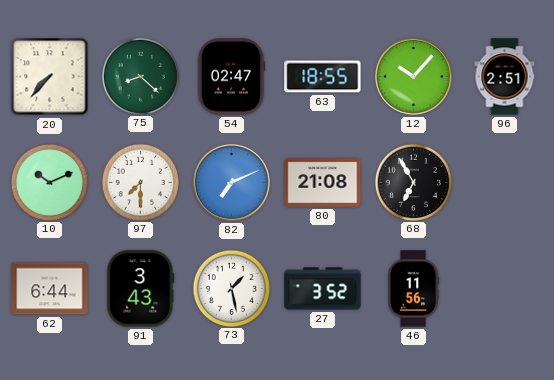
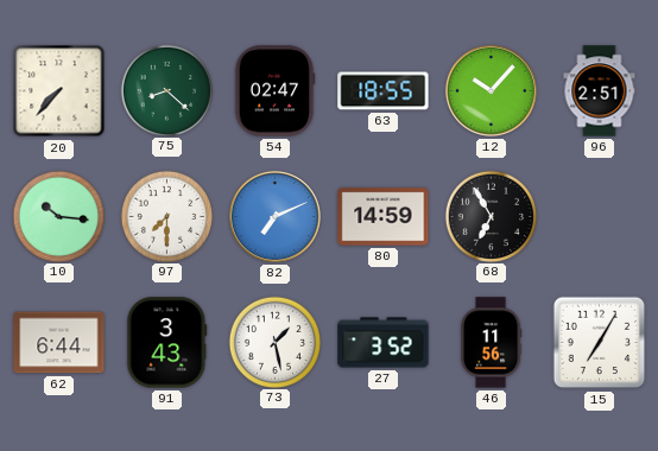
10: 10:11 -> 10:16
80: 21:08 -> 14:59
15: none -> 7:05
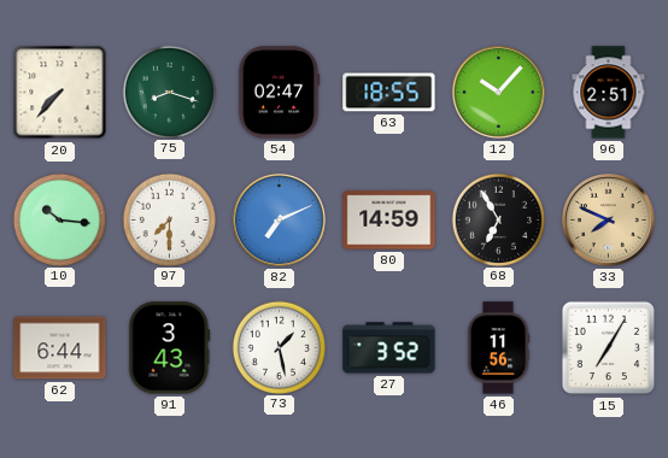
75: 8:22 -> 8:18
33: none -> 7:49
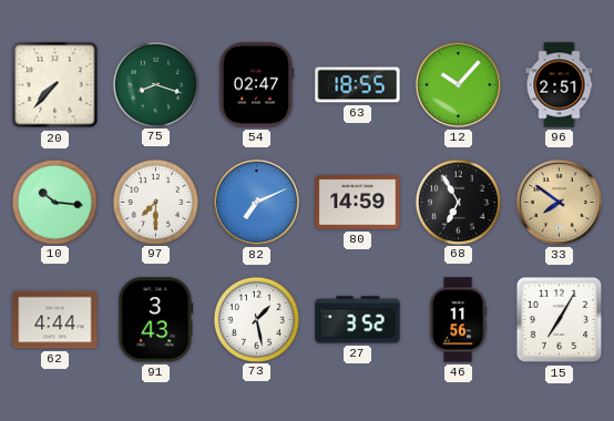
33: 7:49 -> 7:51
62: 6:44 -> 4:44
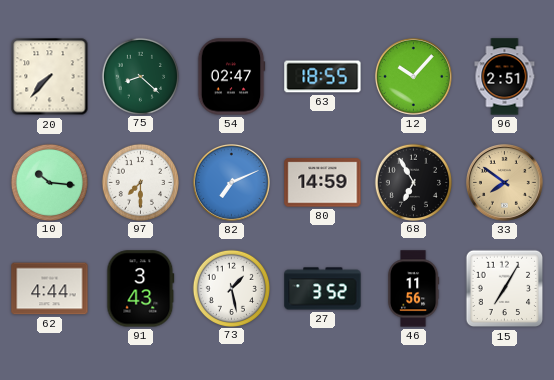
75: 8:18 -> 8:22
